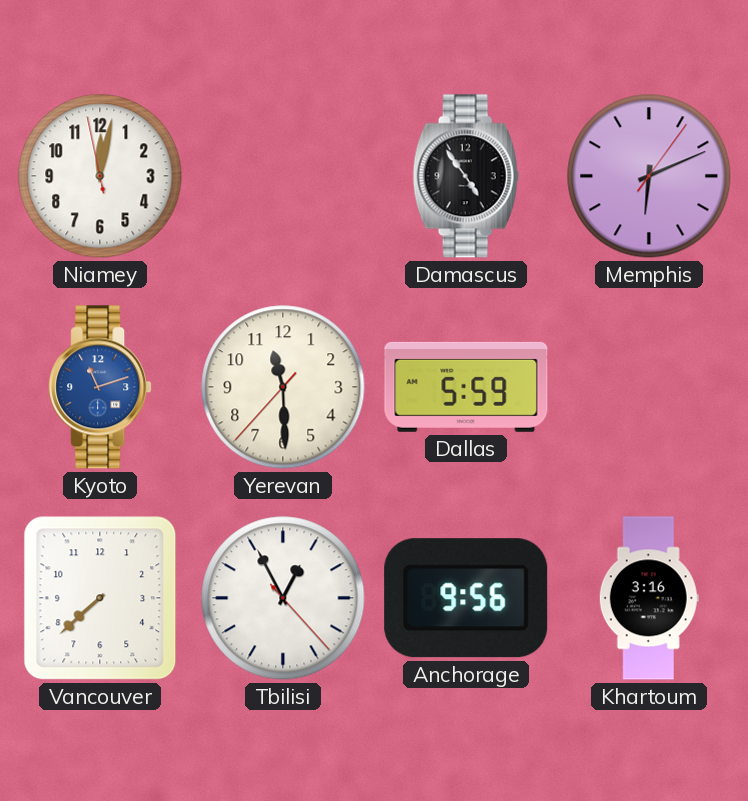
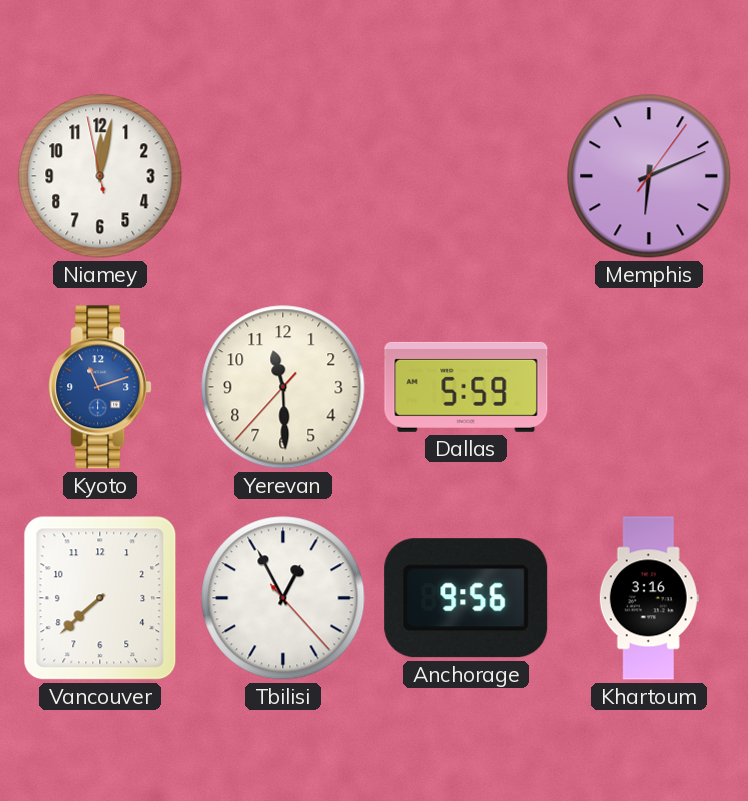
Damascus: 4:54 -> none
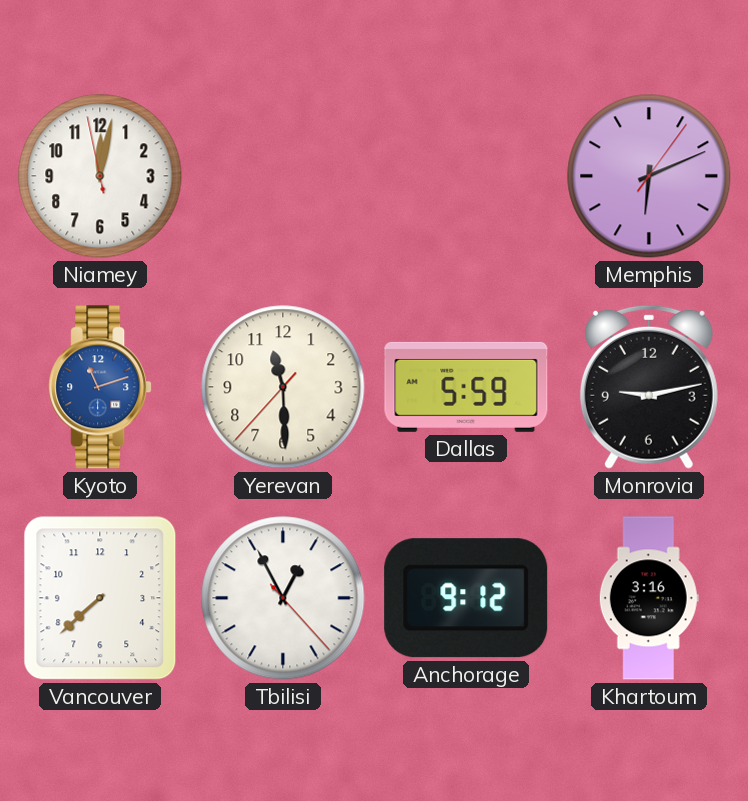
Monrovia: none -> 9:13
Anchorage: 9:56 -> 9:12
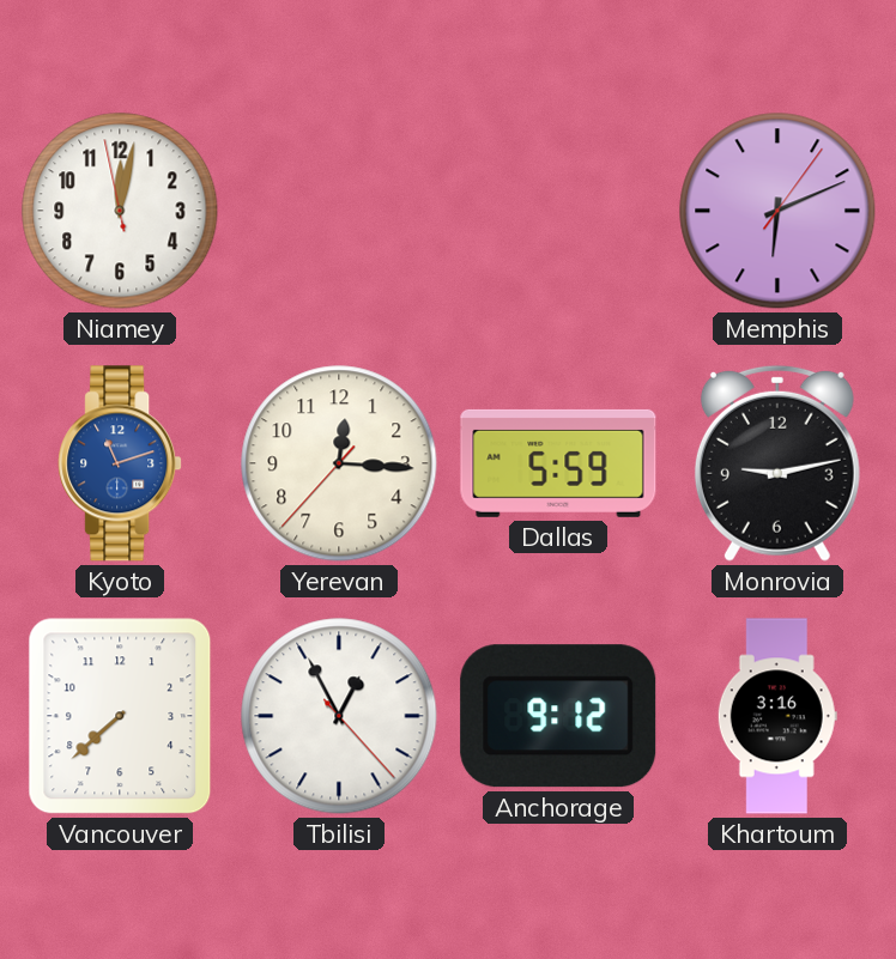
Yerevan: 11:29 -> 12:15
